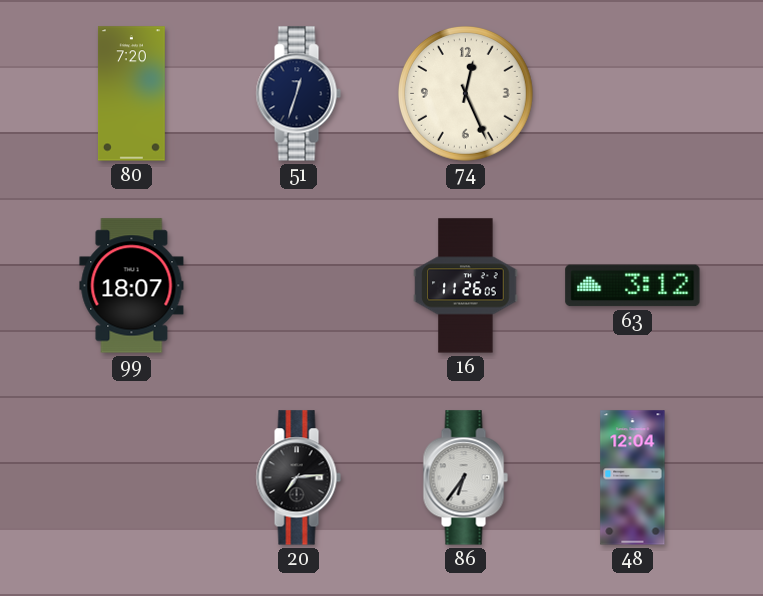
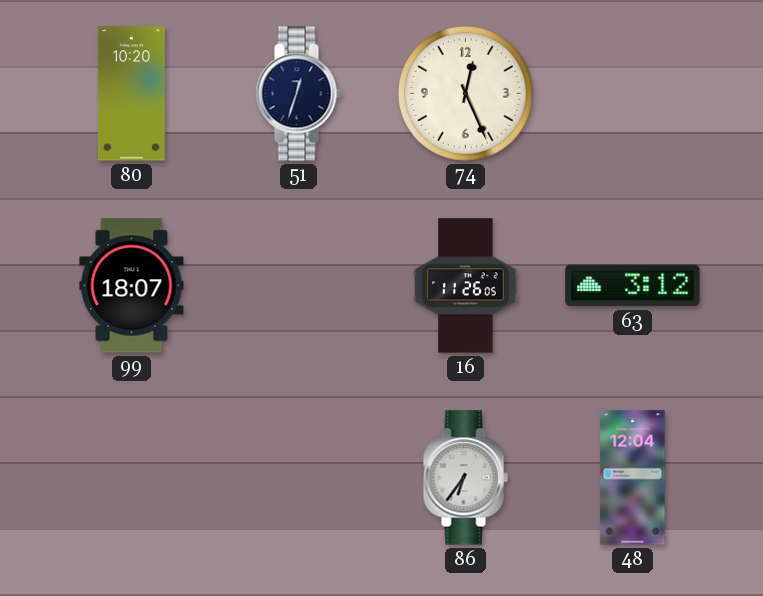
80: 7:20 -> 10:20
20: 7:14 -> none
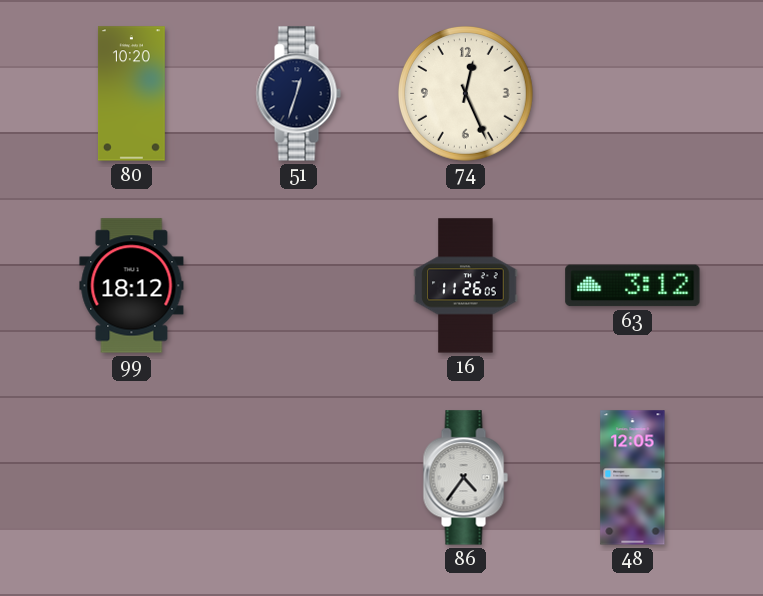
99: 18:07 -> 18:12
86: 6:36 -> 4:36
48: 12:04 -> 12:05
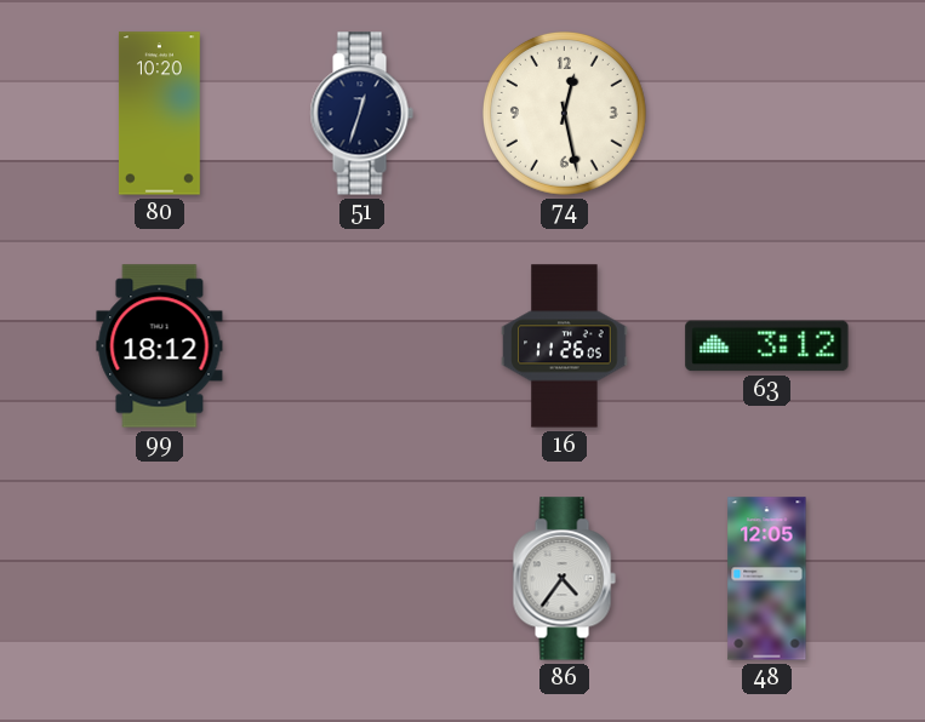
74: 12:26 -> 12:28
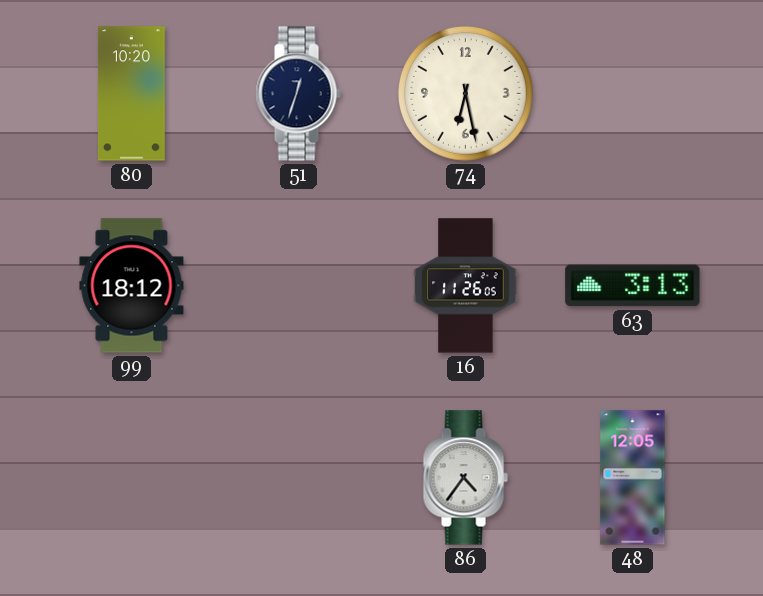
74: 12:28 -> 6:28
63: 3:12 -> 3:13
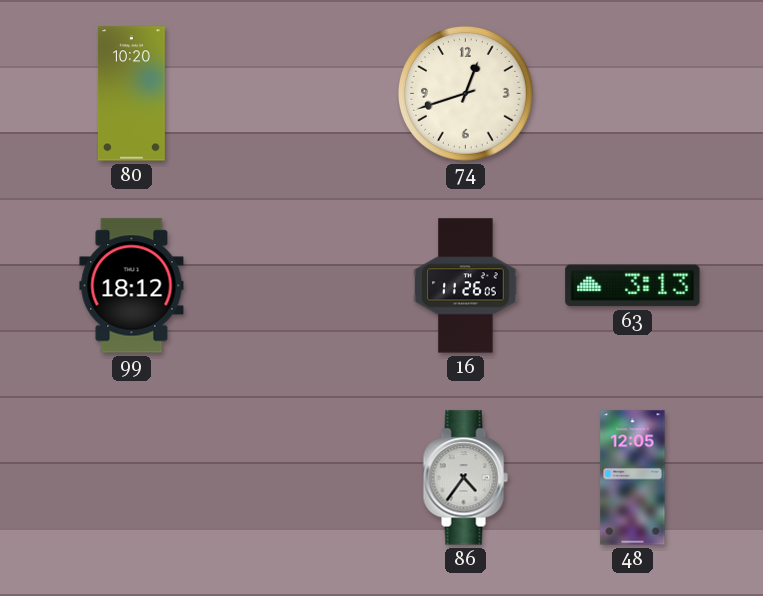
51: 12:33 -> none
74: 6:28 -> 12:42
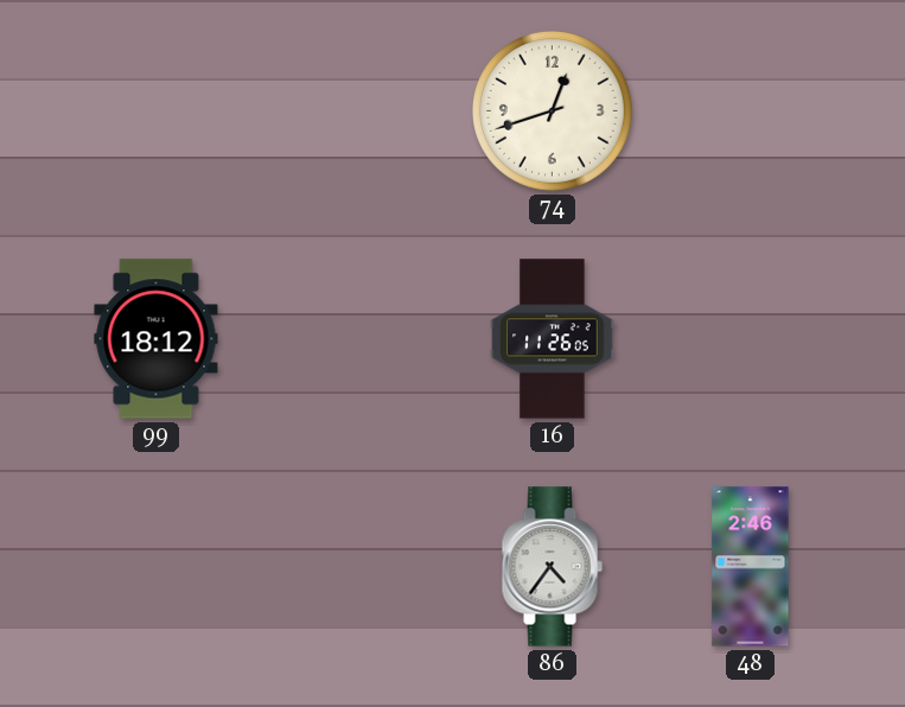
80: 10:20 -> none
63: 3:13 -> none
48: 12:05 -> 2:46
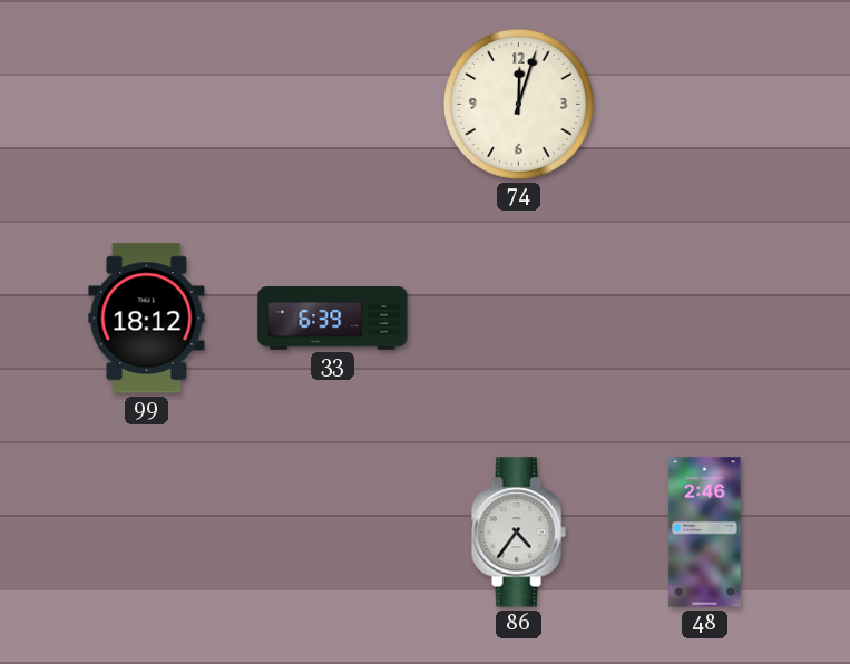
74: 12:42 -> 12:03
33: none -> 6:39
16: 11:26 -> none
